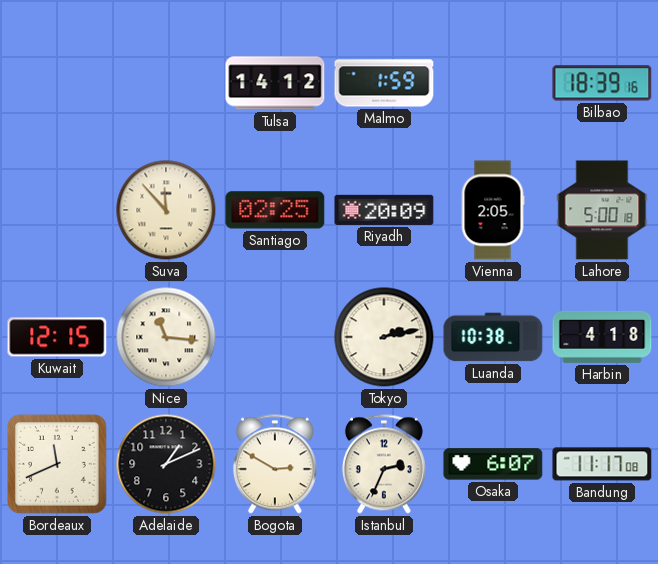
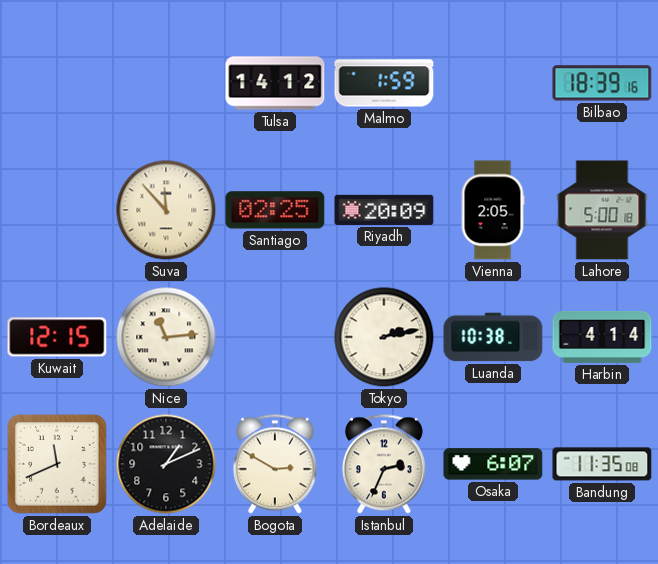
Nice: 11:16 -> 11:14
Harbin: 4:18 -> 4:14
Bandung: 11:17 -> 11:35
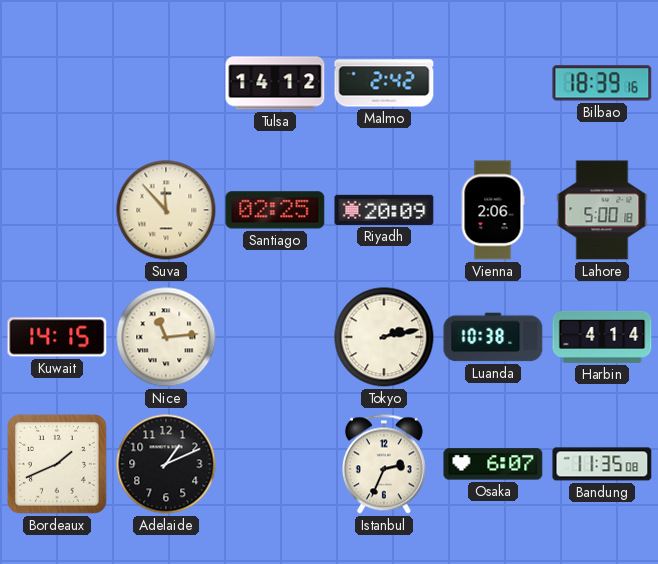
Malmo: 1:59 -> 2:42
Vienna: 2:05 -> 2:06
Kuwait: 12:15 -> 14:15
Bordeaux: 11:41 -> 1:41
Bogota: 2:50 -> none
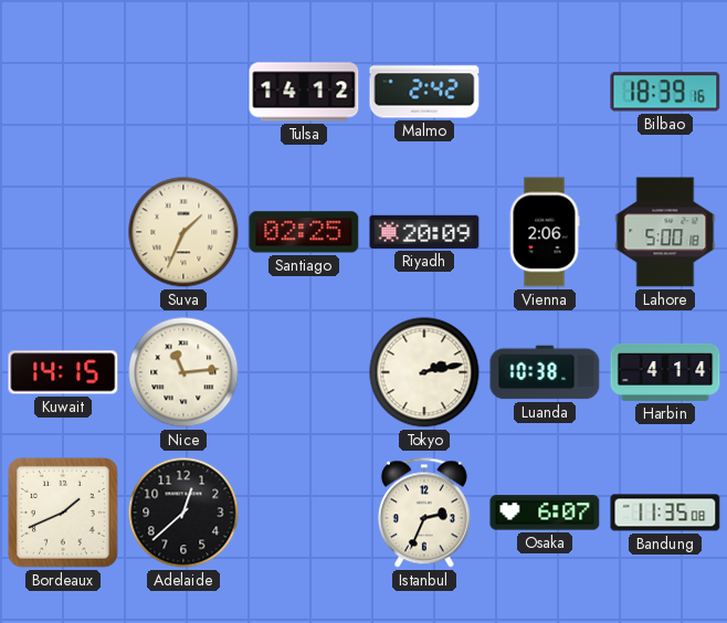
Suva: 11:53 -> 1:34
Adelaide: 1:11 -> 12:38
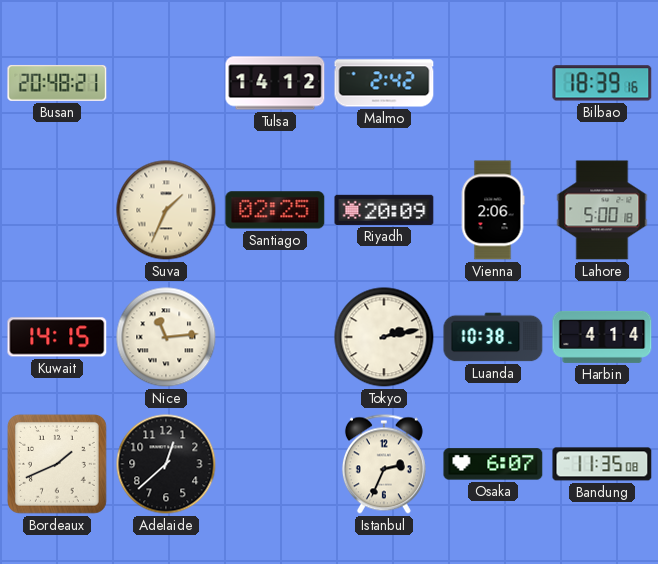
Busan: none -> 20:48
